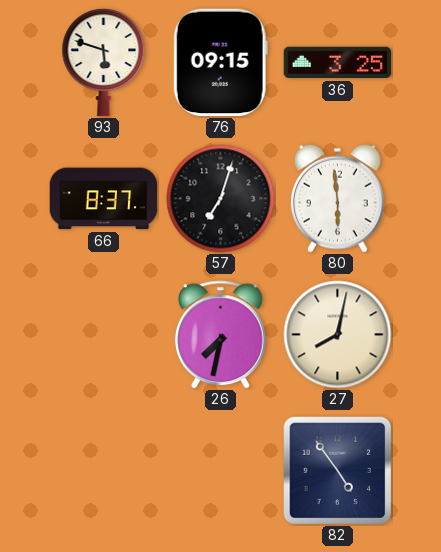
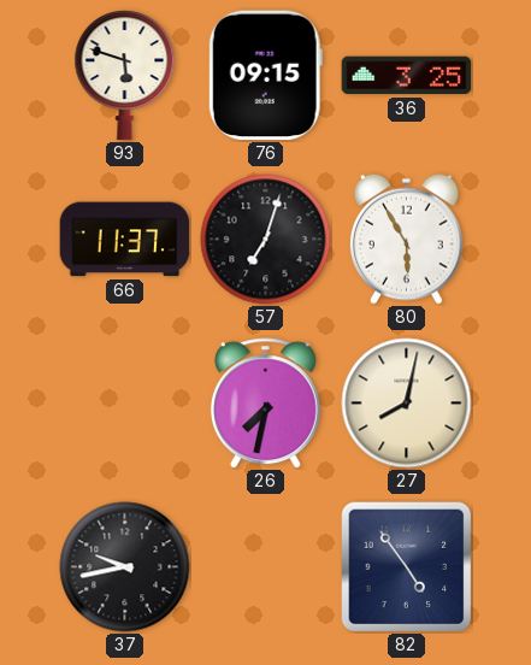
66: 8:37 -> 11:37
80: 5:59 -> 5:55
37: none -> 9:43
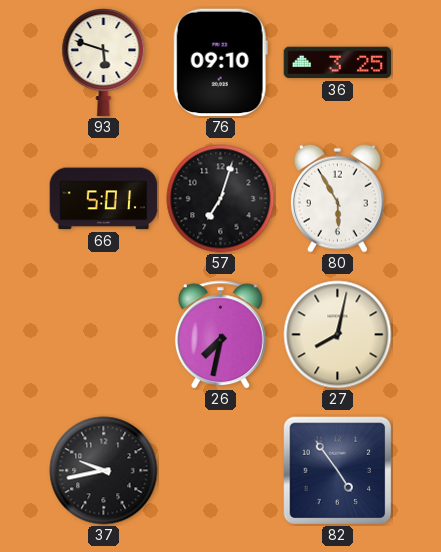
76: 09:15 -> 09:10
66: 11:37 -> 5:01
